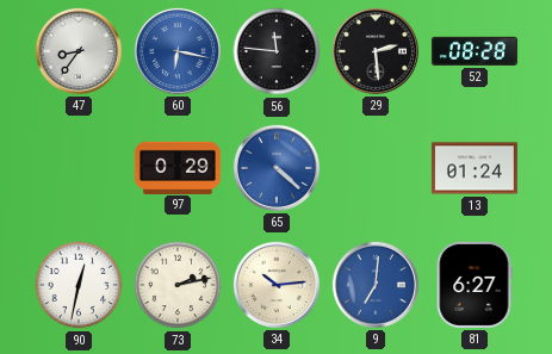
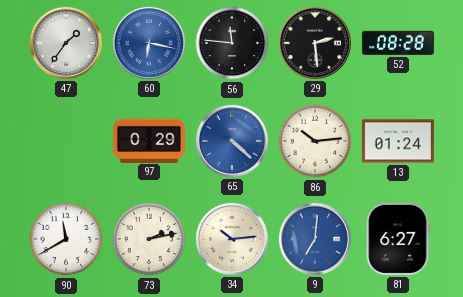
47: 8:36 -> 1:36
86: none -> 10:14
90: 12:32 -> 11:40
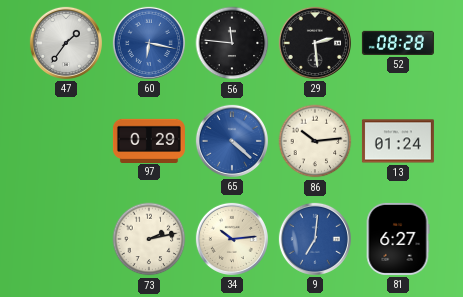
90: 11:40 -> none
